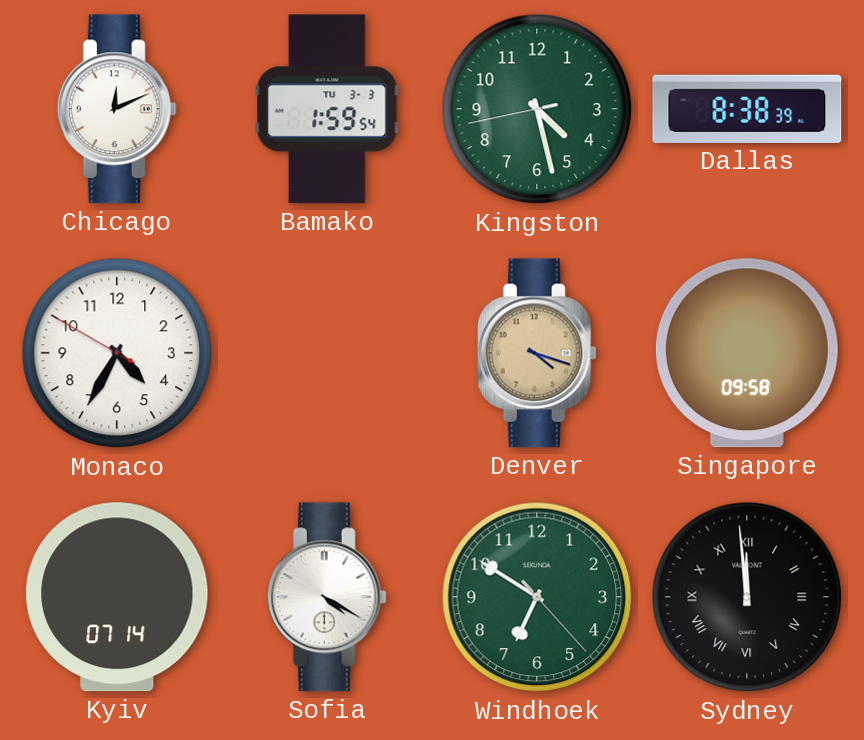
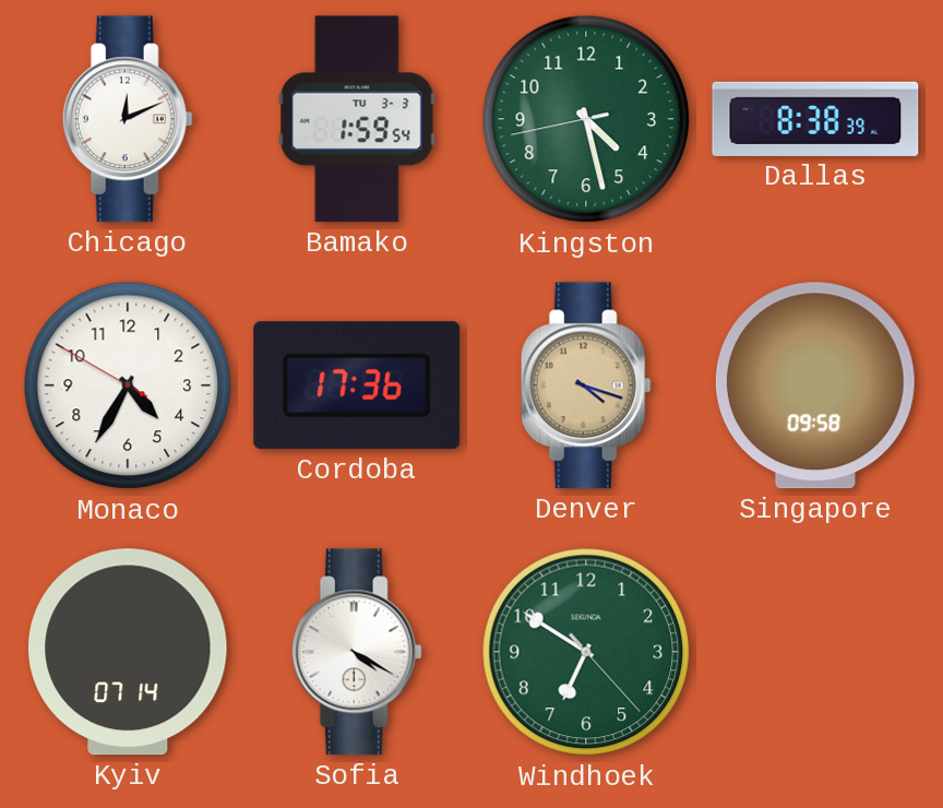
Cordoba: none -> 17:36
Sydney: 11:59 -> none
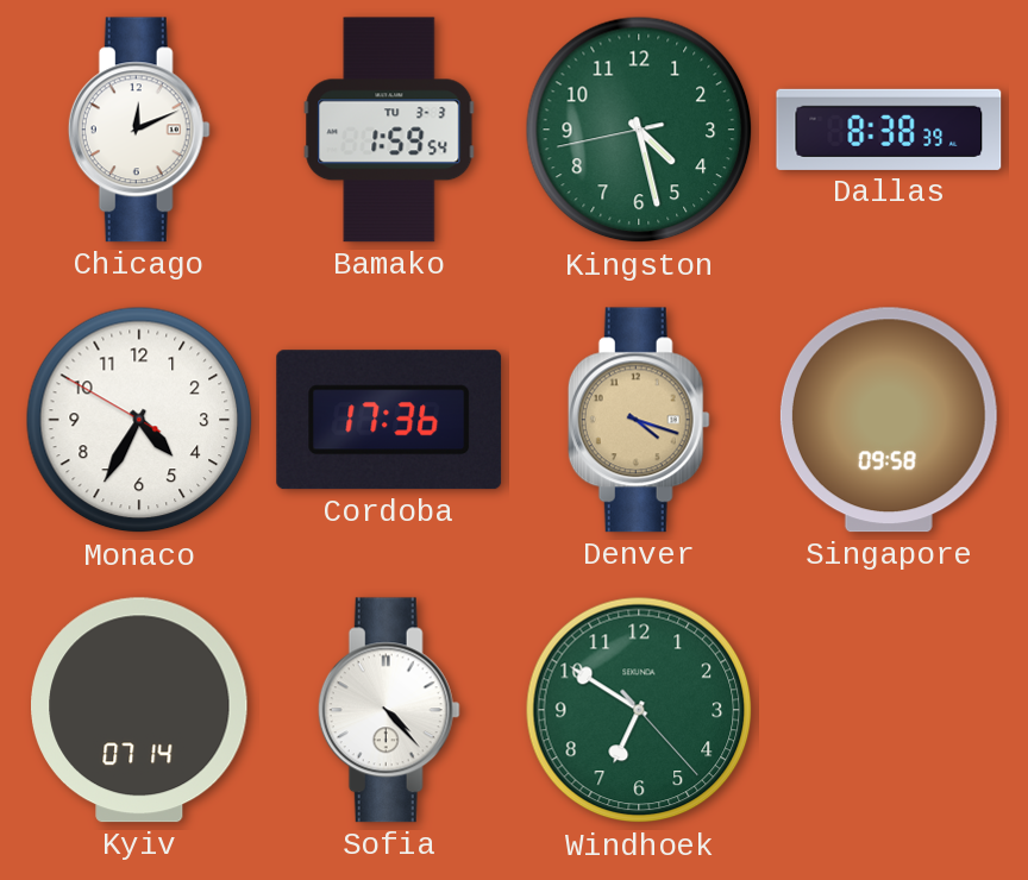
Sofia: 4:20 -> 4:23
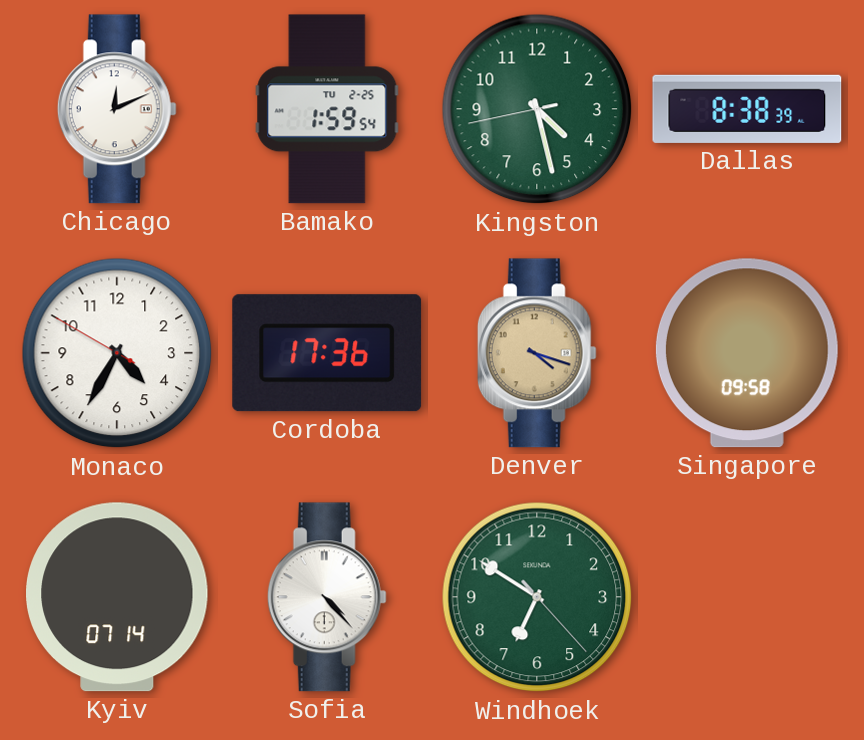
Bamako date: TU 3-3 -> TU 2-25
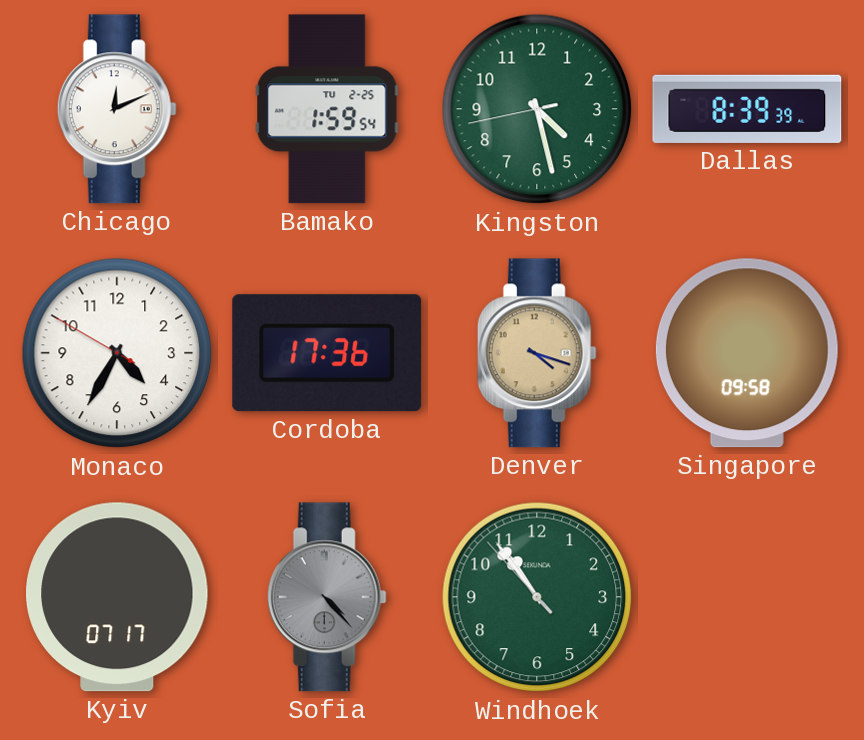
Dallas: 8:38 -> 8:39
Kyiv: 07:14 -> 07:17
Sofia dial: white -> grey
Windhoek: 6:50 -> 10:53
